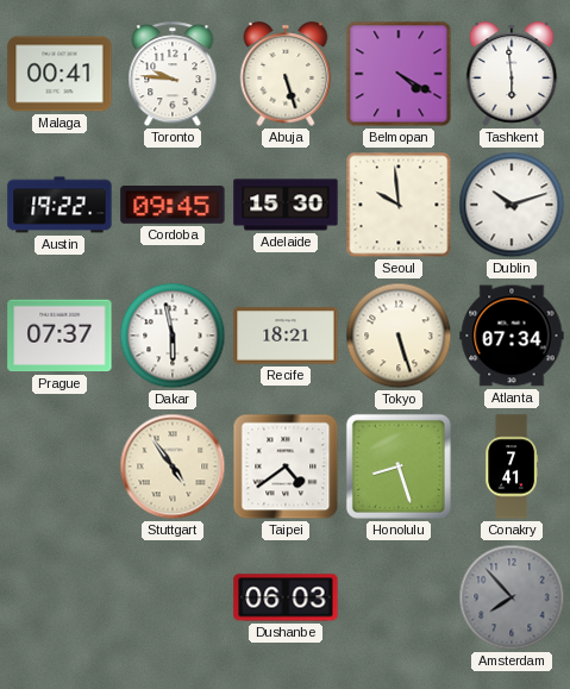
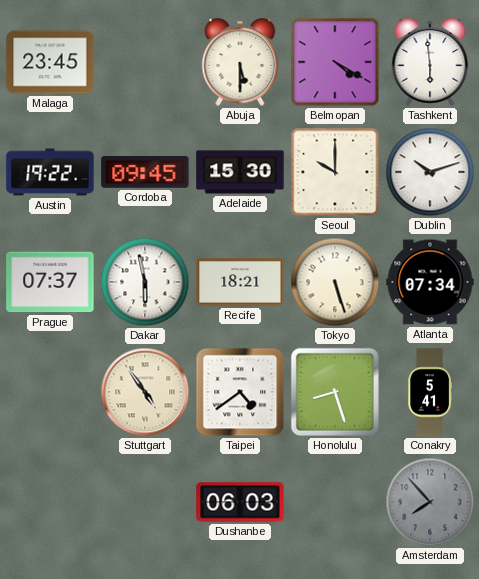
Malaga: 00:41 -> 23:45
Toronto: 9:46 -> none
Abuja: 5:27 -> 5:30
Seoul: 9:59 -> 10:00
Conakry: 7:41 -> 5:41
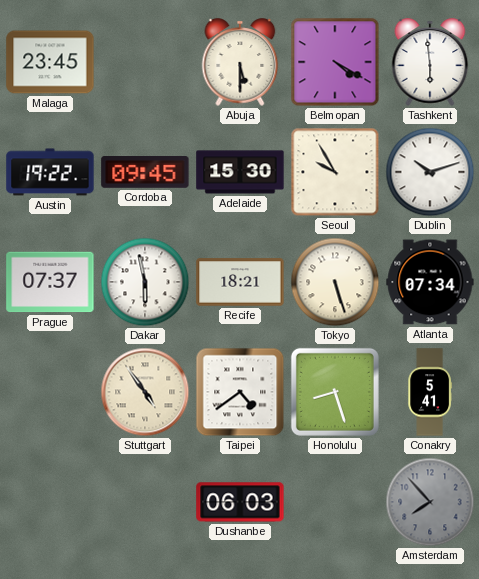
Seoul: 10:00 -> 9:55
